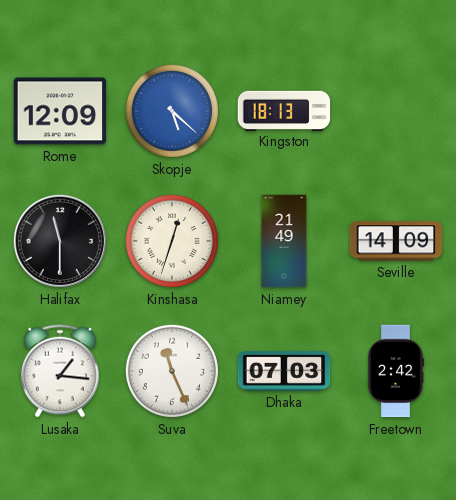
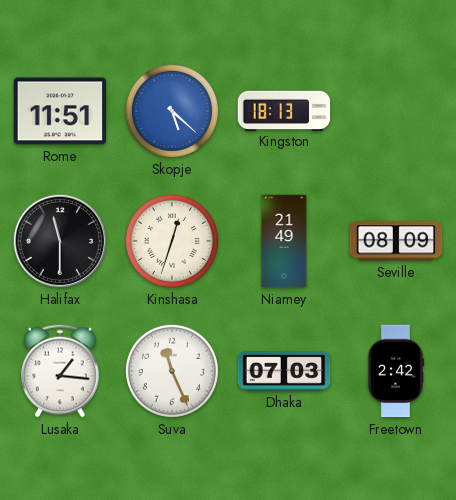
Rome: 12:09 -> 11:51
Seville: 14:09 -> 08:09
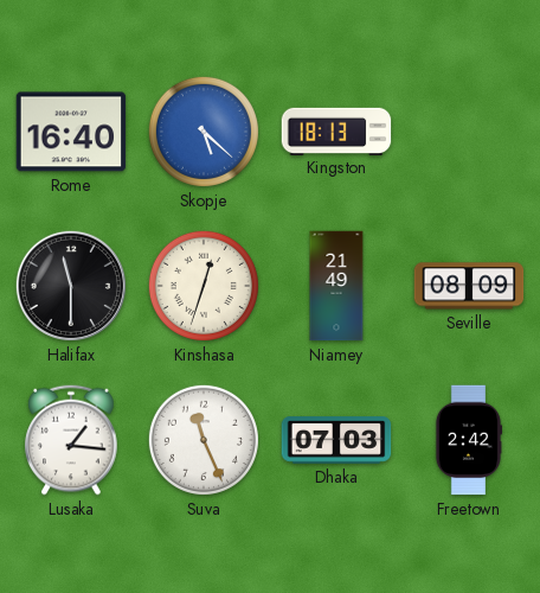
Rome: 11:51 -> 16:40
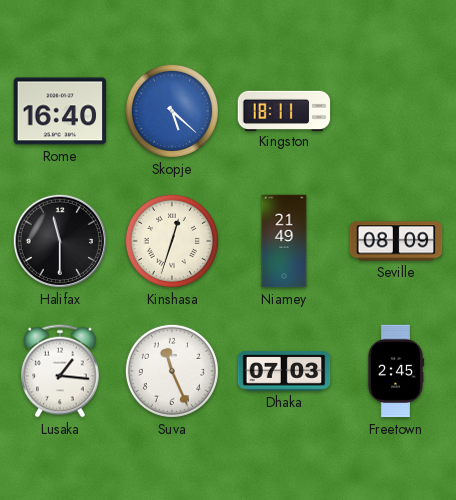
Kingston: 18:13 -> 18:11
Freetown: 2:42 -> 2:45
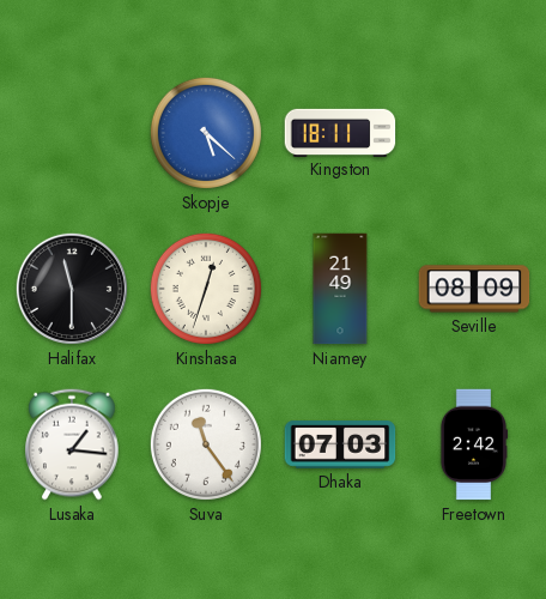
Rome: 16:40 -> none
Suva: 11:26 -> 11:24
Freetown: 2:45 -> 2:42
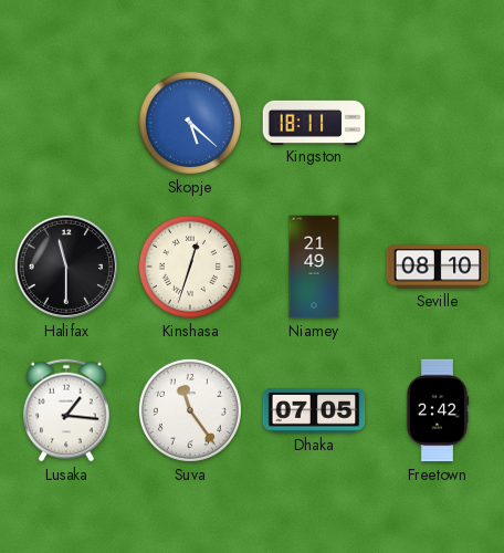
Seville: 08:09 -> 08:10
Dhaka: 07:03 -> 07:05
